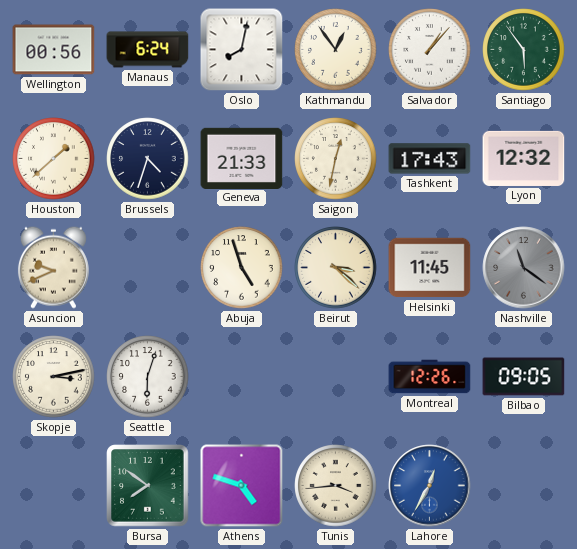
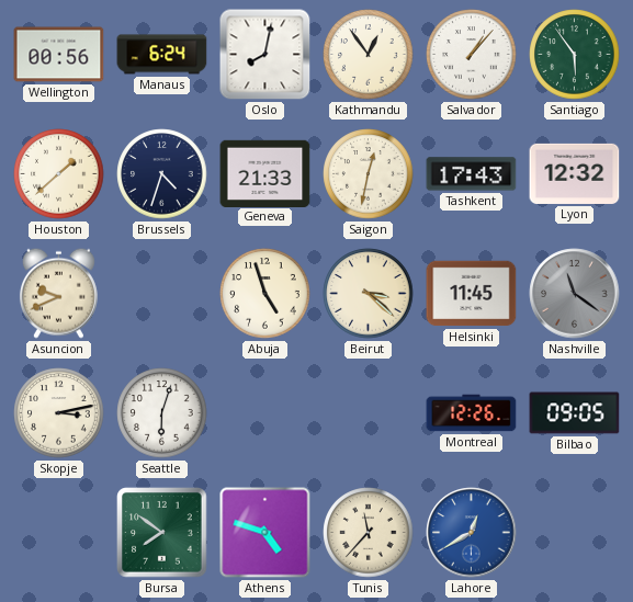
Tunis: 3:44 -> 11:37
Lahore: 12:35 -> 12:40
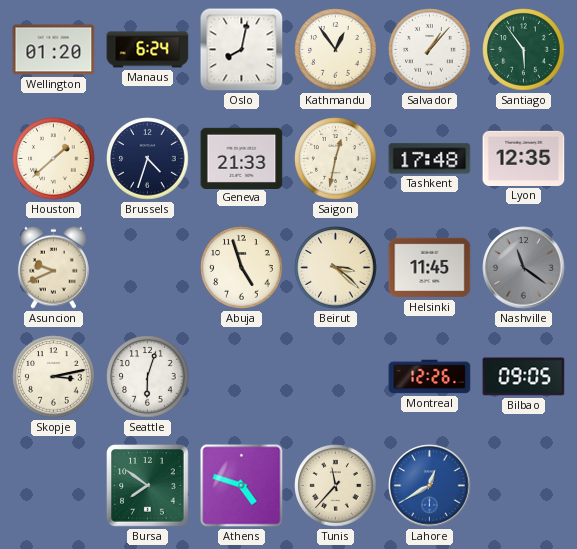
Wellington: 00:56 -> 01:20
Tashkent: 17:43 -> 17:48
Lyon: 12:32 -> 12:35
